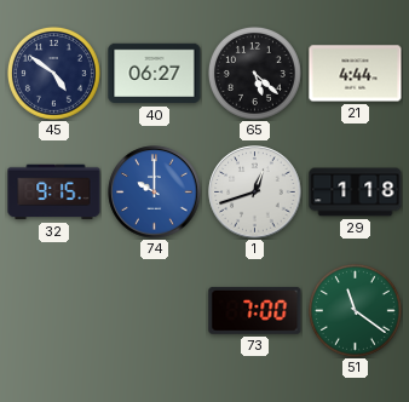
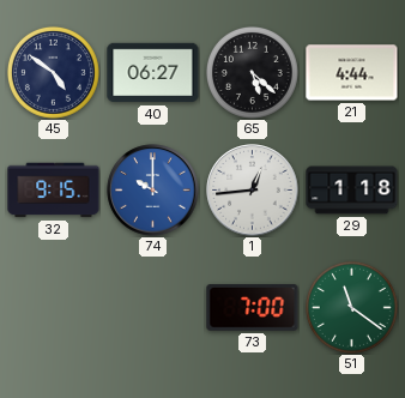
1: 12:42 -> 12:44
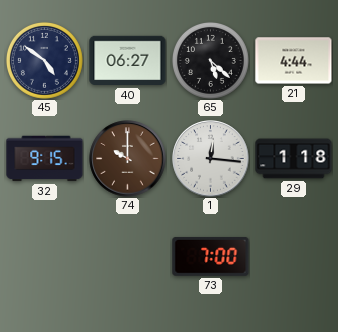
74 dial: blue -> brown
1: 12:44 -> 12:16
51: 11:21 -> none
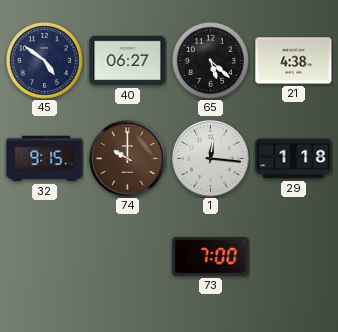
21: 4:44 -> 4:38
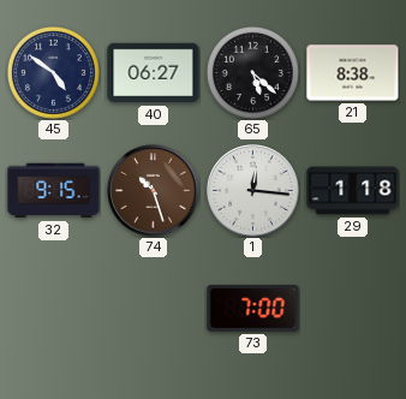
21: 4:38 -> 8:38
74: 10:00 -> 10:27
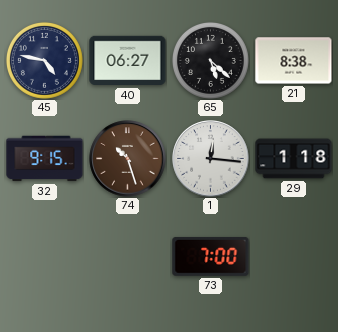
45: 4:51 -> 4:47
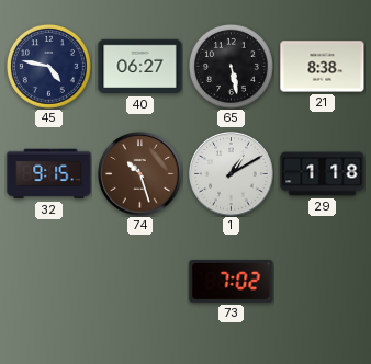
65: 5:22 -> 5:28
1: 12:16 -> 1:10
73: 7:00 -> 7:02
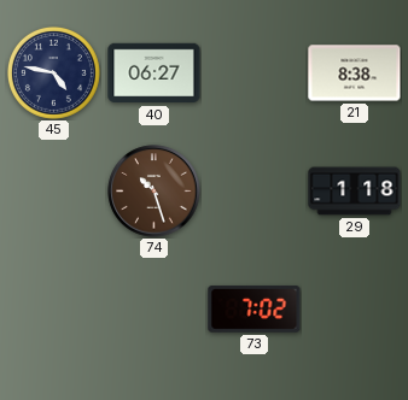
65: 5:28 -> none
32: 9:15 -> none
1: 1:10 -> none
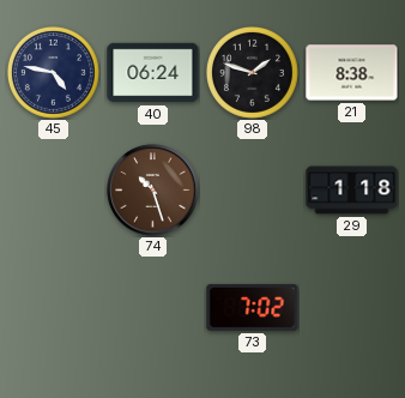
40: 06:27 -> 06:24
98: none -> 1:48
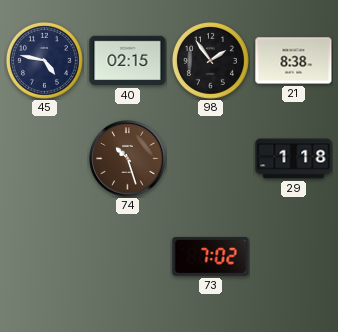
40: 06:24 -> 02:15
98: 1:48 -> 1:54
